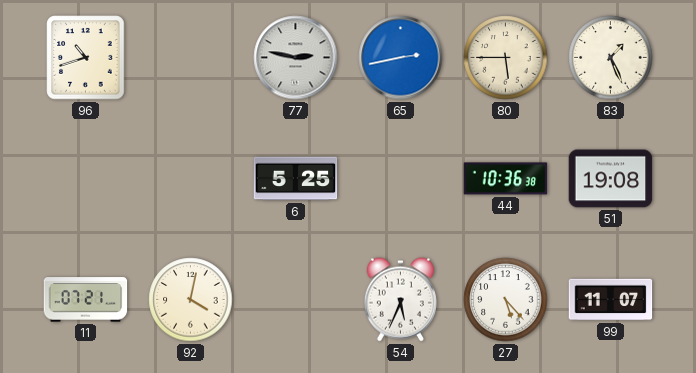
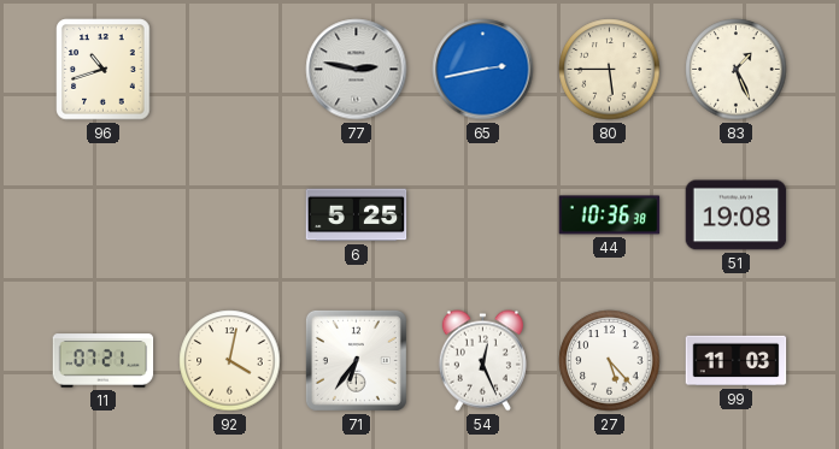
71: none -> 6:36
54: 5:34 -> 12:26
99: 11:07 -> 11:03
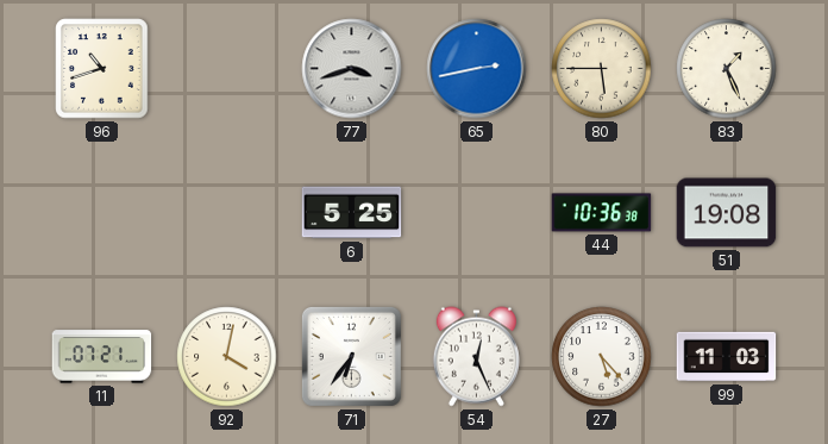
77: 2:47 -> 3:42
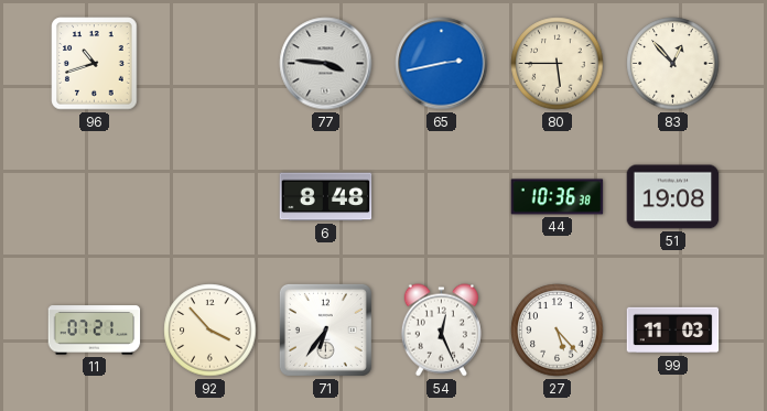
77: 3:42 -> 3:46
83: 1:26 -> 12:53
6: 5:25 -> 8:48
92: 4:02 -> 3:53
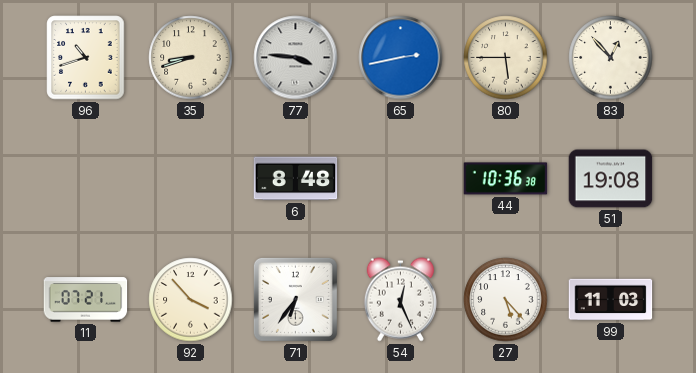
35: none -> 8:42
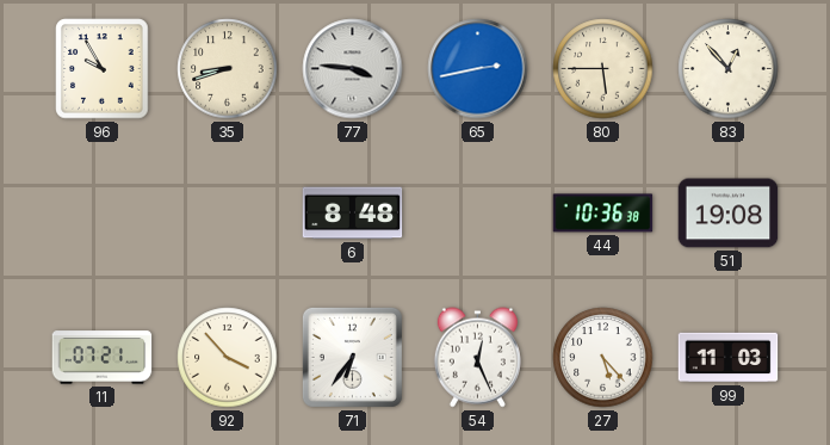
96: 10:42 -> 9:55
